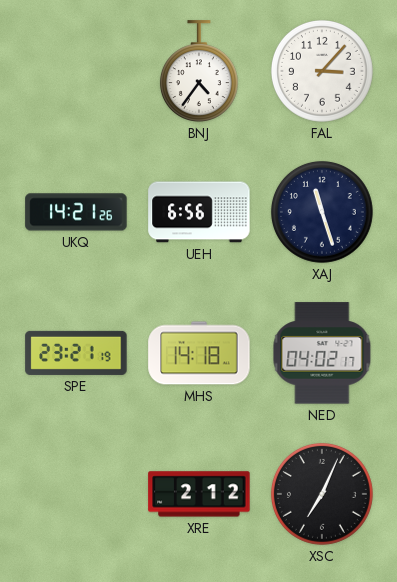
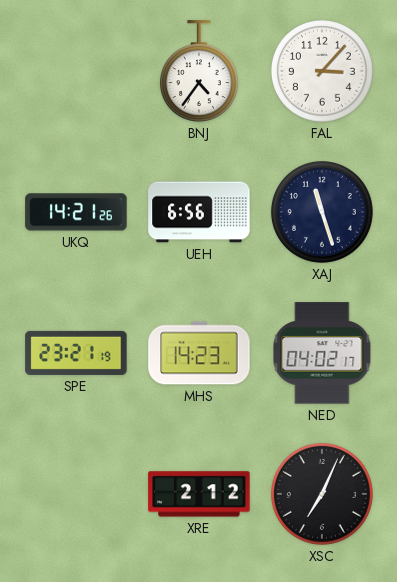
MHS: 14:18 -> 14:23
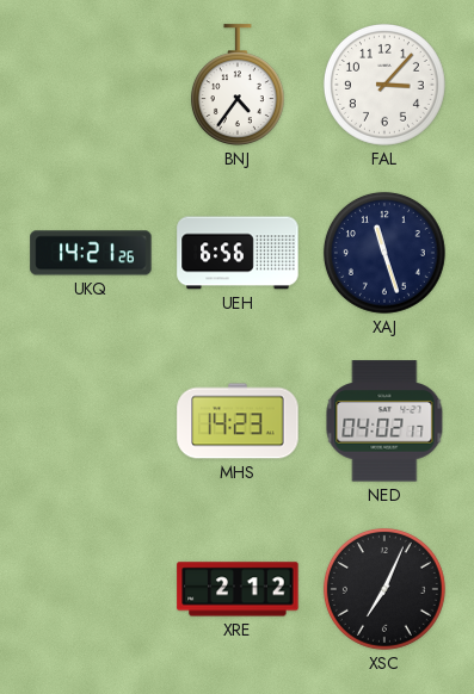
SPE: 23:21 -> none
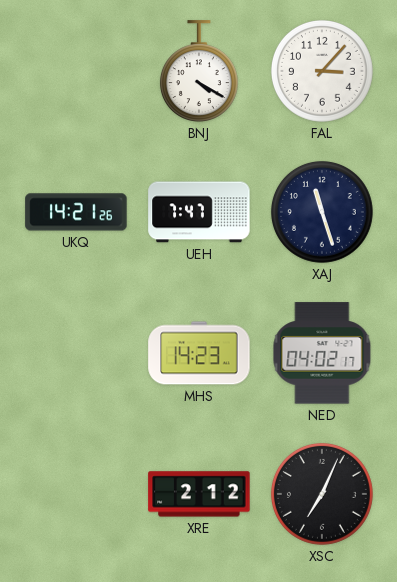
BNJ: 4:36 -> 4:20
UEH: 6:56 -> 7:47
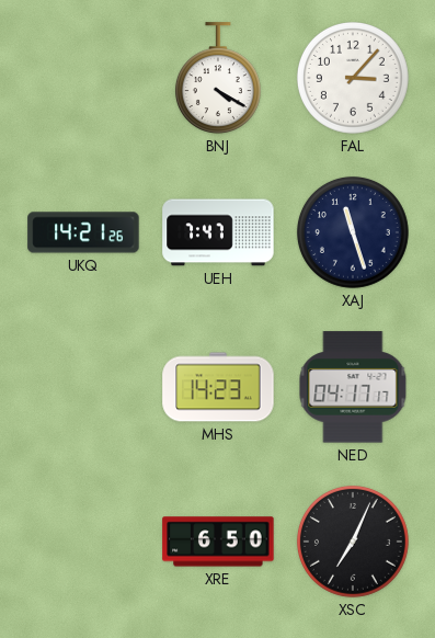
NED: 04:02 -> 04:17
XRE: 2:12 -> 6:50
